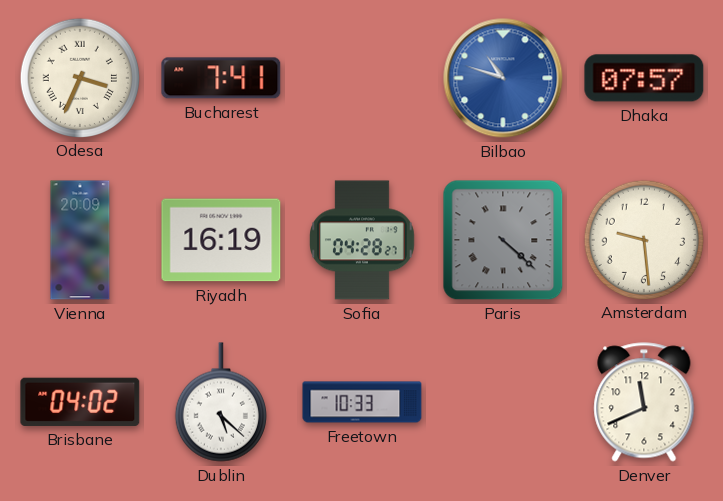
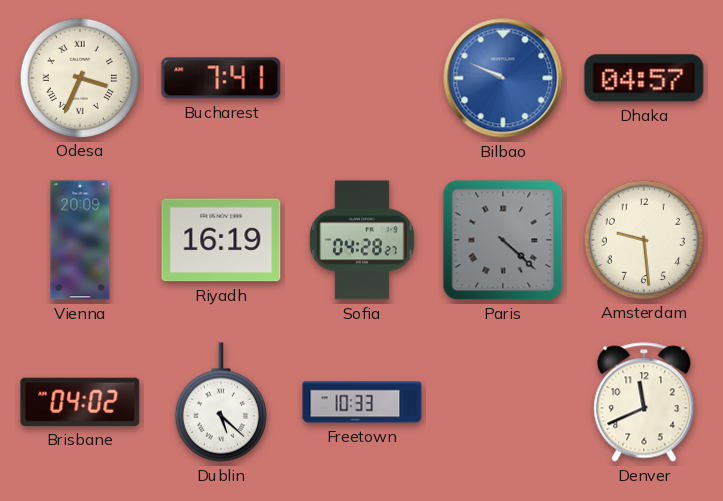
Bilbao: 10:48 -> 9:49
Dhaka: 07:57 -> 04:57
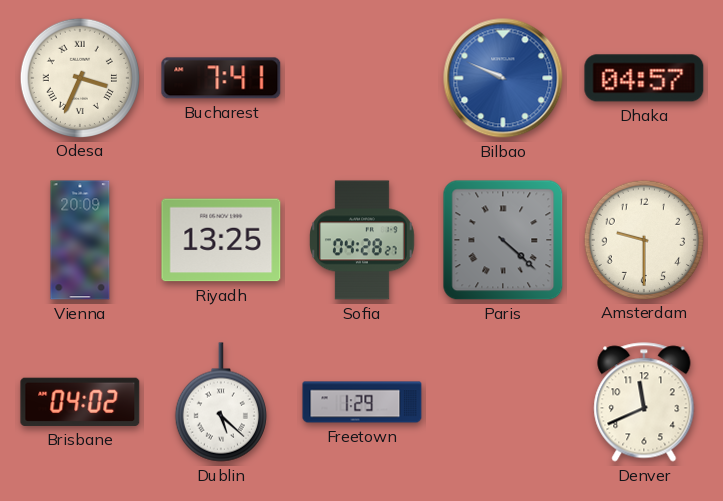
Riyadh: 16:19 -> 13:25
Amsterdam: 9:29 -> 9:30
Freetown: 10:33 -> 1:29
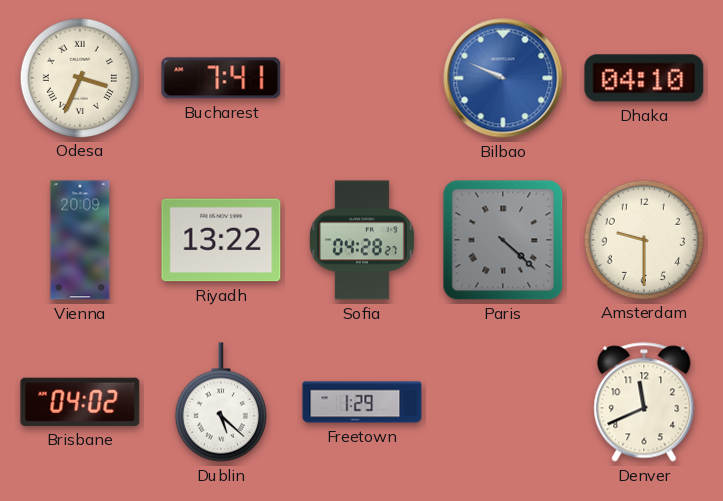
Dhaka: 04:57 -> 04:10
Riyadh: 13:25 -> 13:22
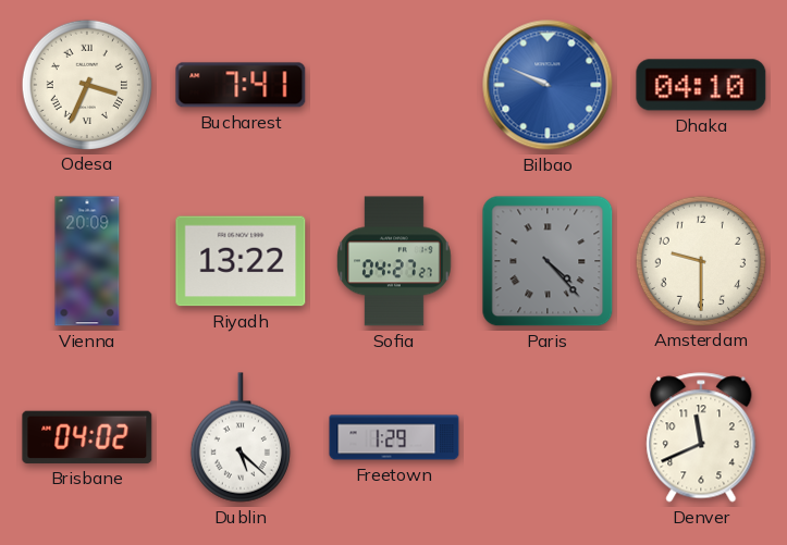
Sofia: 04:28 -> 04:27
Paris: 4:22 -> 4:23
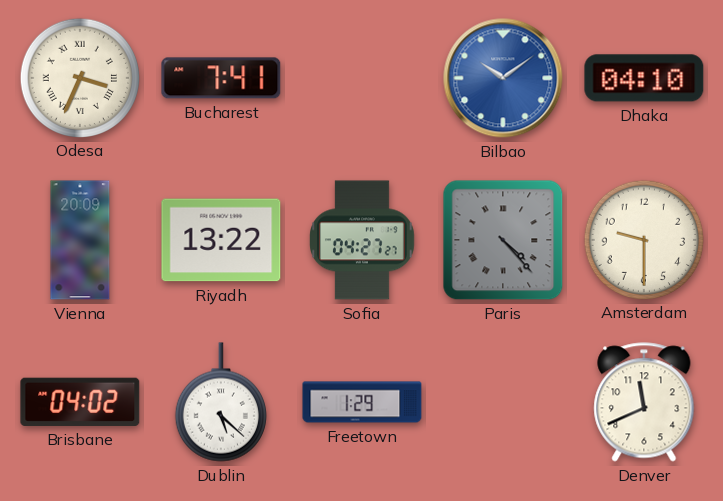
Bilbao: 9:49 -> 10:09
